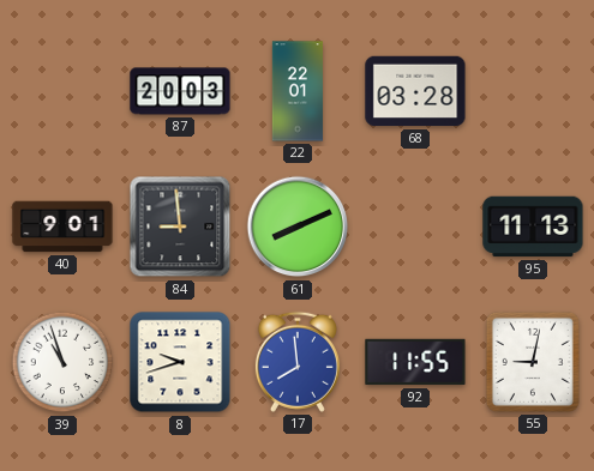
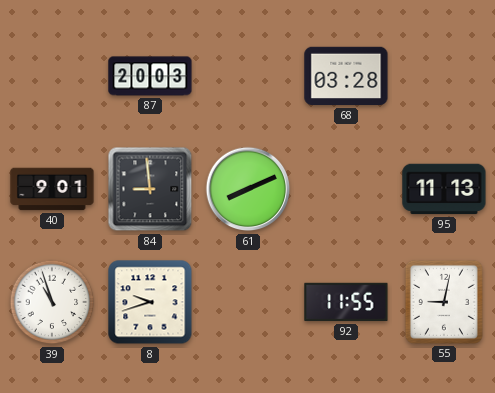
22: 22:01 -> none
17: 7:59 -> none
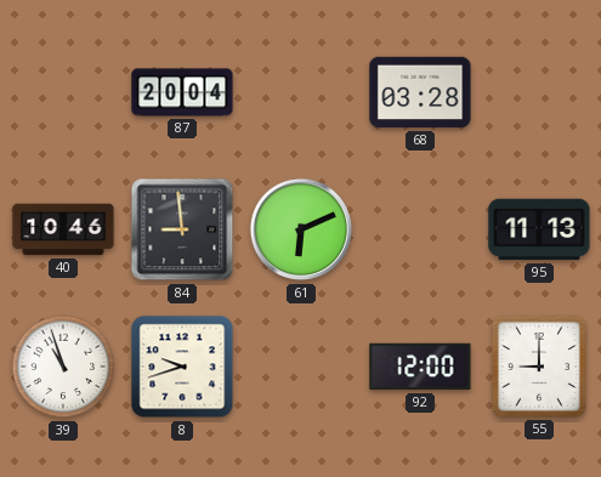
87: 20:03 -> 20:04
40: 9:01 -> 10:46
61: 8:11 -> 6:11
92: 11:55 -> 12:00
55: 9:02 -> 9:00
